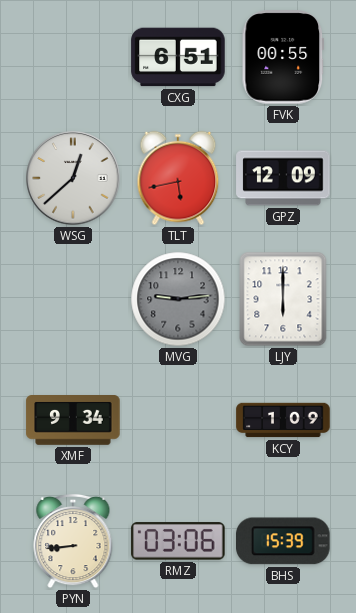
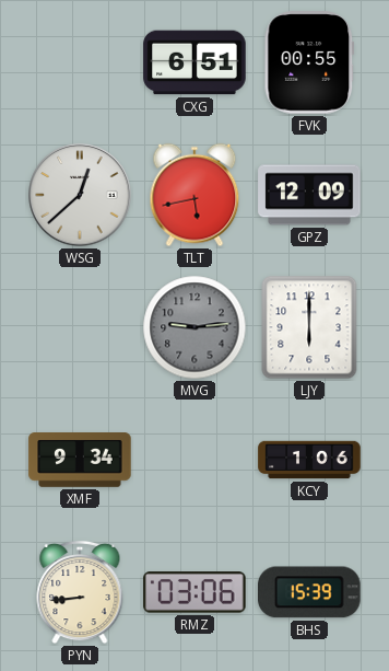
KCY: 1:09 -> 1:06
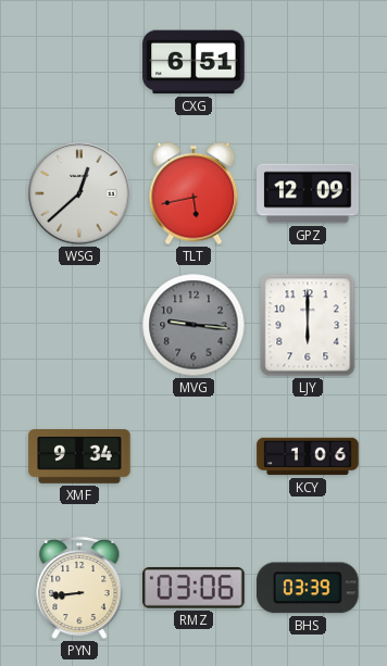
FVK: 00:55 -> none
MVG: 9:14 -> 9:16
BHS: 15:39 -> 03:39
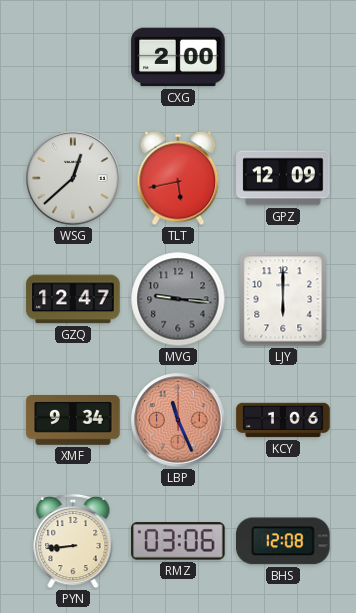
CXG: 6:51 -> 2:00
GZQ: none -> 12:47
LBP: none -> 11:26
BHS: 03:39 -> 12:08
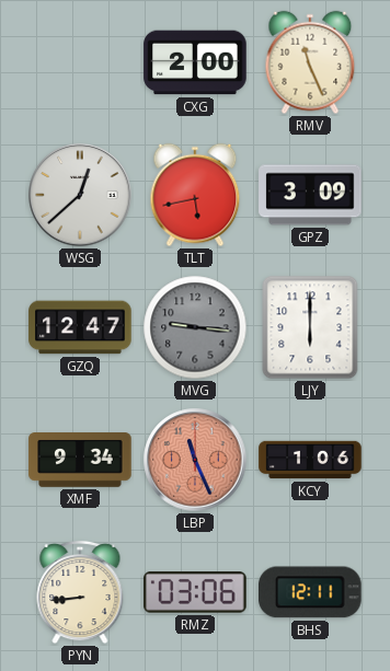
RMV: none -> 11:26
GPZ: 12:09 -> 3:09
BHS: 12:08 -> 12:11
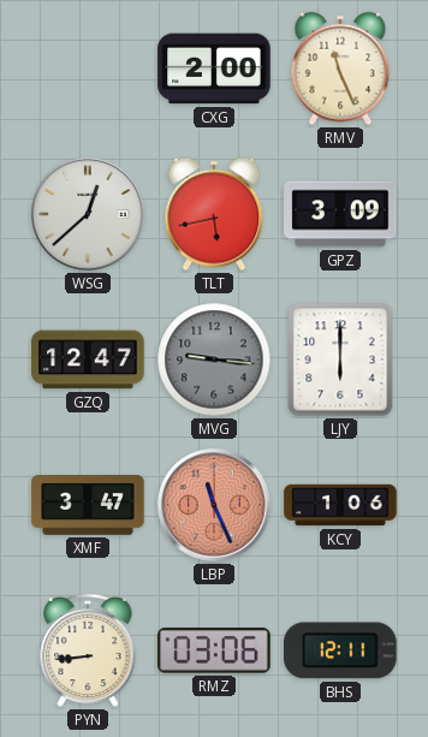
XMF: 9:34 -> 3:47
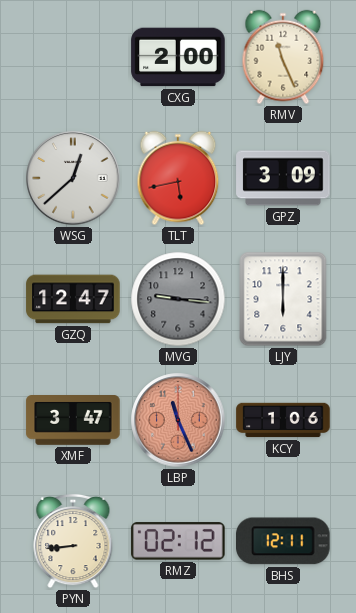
RMZ: 03:06 -> 02:12
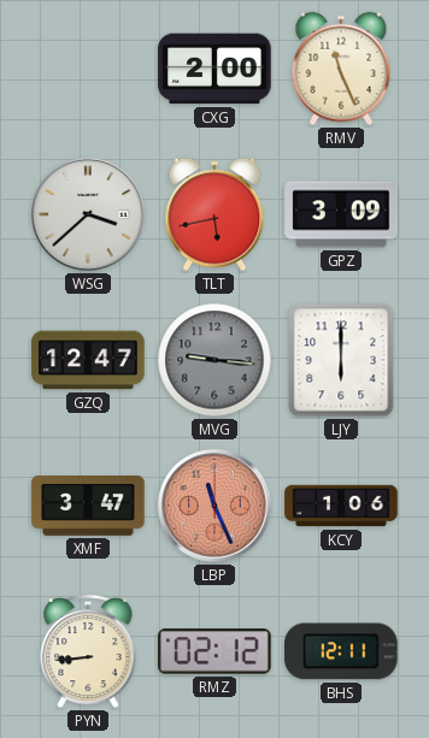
WSG: 12:38 -> 3:38
